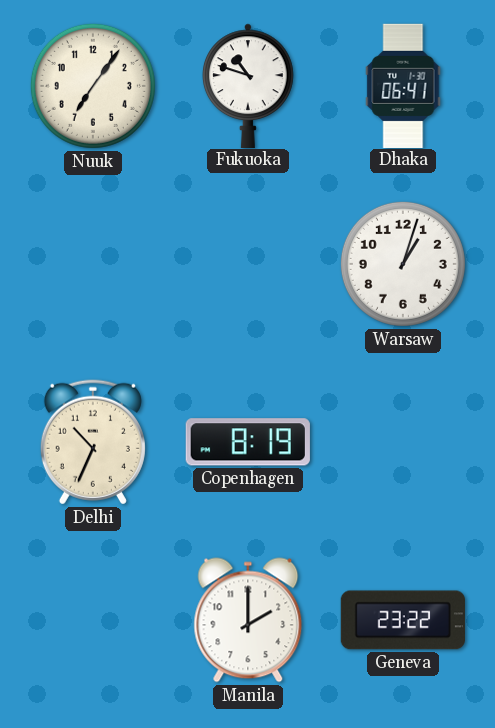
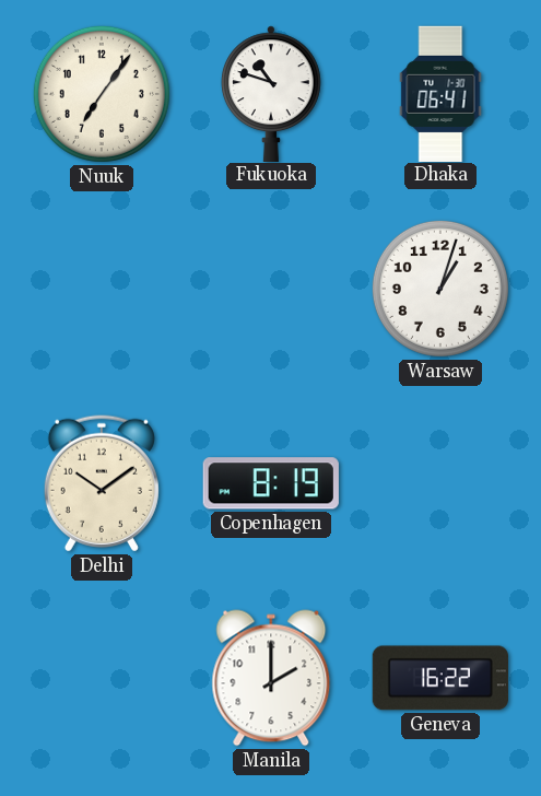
Delhi: 10:34 -> 10:09
Geneva: 23:22 -> 16:22
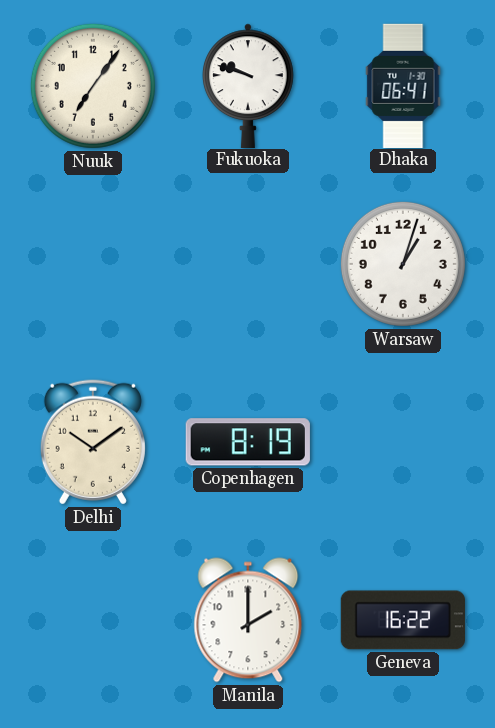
Fukuoka: 10:48 -> 9:48
